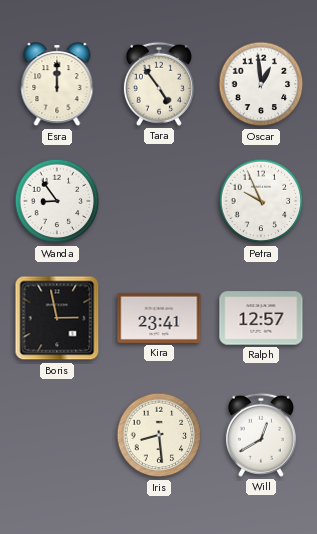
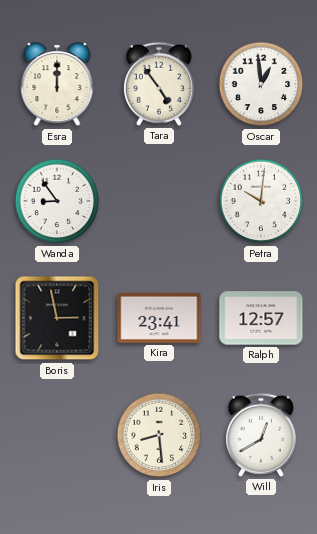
Petra: 9:56 -> 10:01
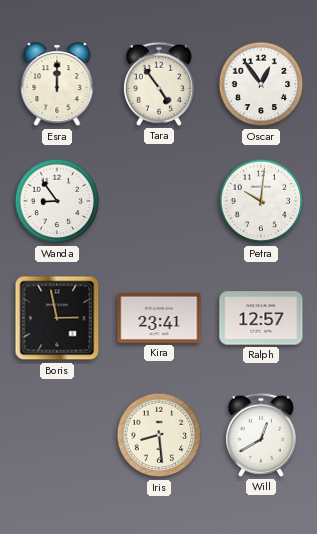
Oscar: 12:59 -> 12:54
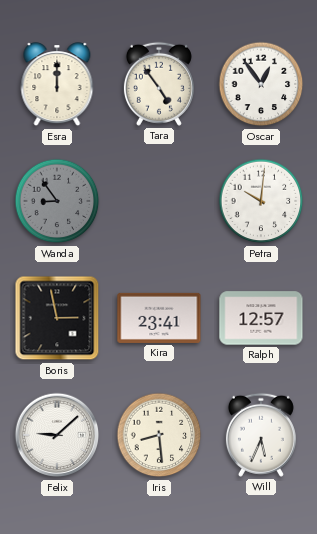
Wanda dial: white -> grey
Felix: none -> 9:08
Will: 12:40 -> 5:34
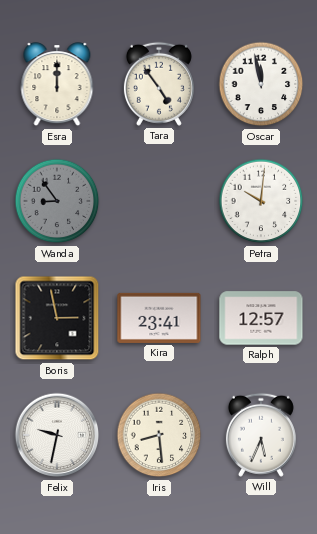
Oscar: 12:54 -> 11:58
Felix: 9:08 -> 9:32
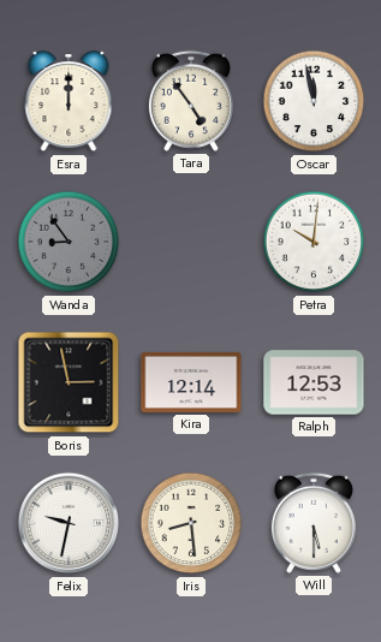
Kira: 23:41 -> 12:14
Ralph: 12:57 -> 12:53
Will: 5:34 -> 5:30
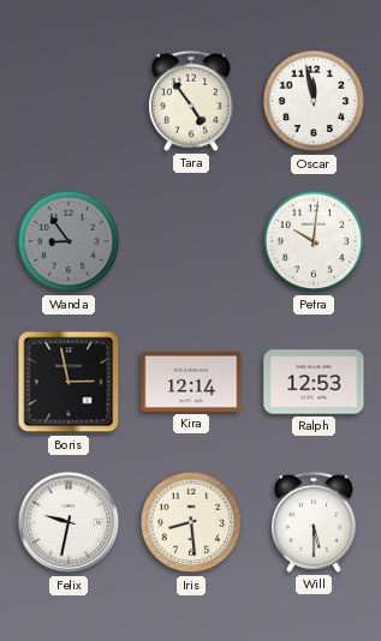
Esra: 12:00 -> none
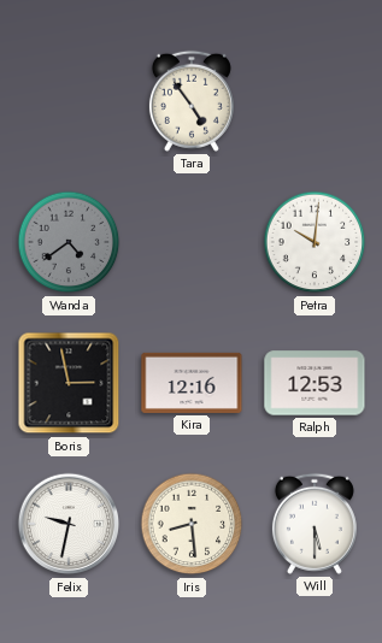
Oscar: 11:58 -> none
Wanda: 8:54 -> 4:39
Kira: 12:14 -> 12:16
